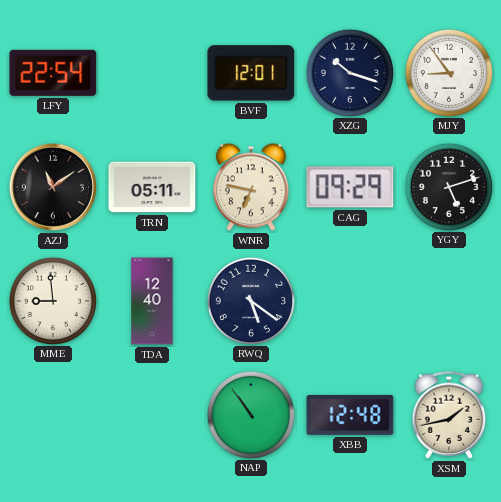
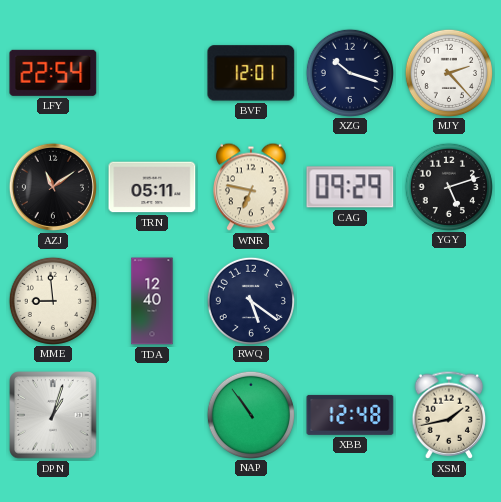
MJY: 8:54 -> 2:23
DPN: none -> 1:03
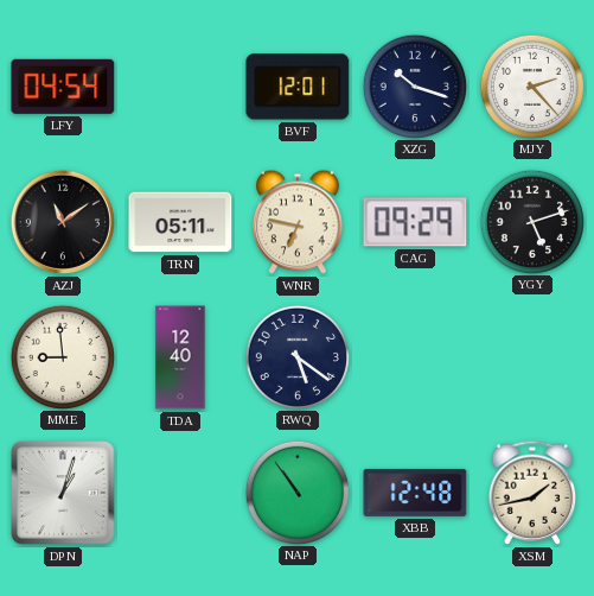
LFY: 22:54 -> 04:54
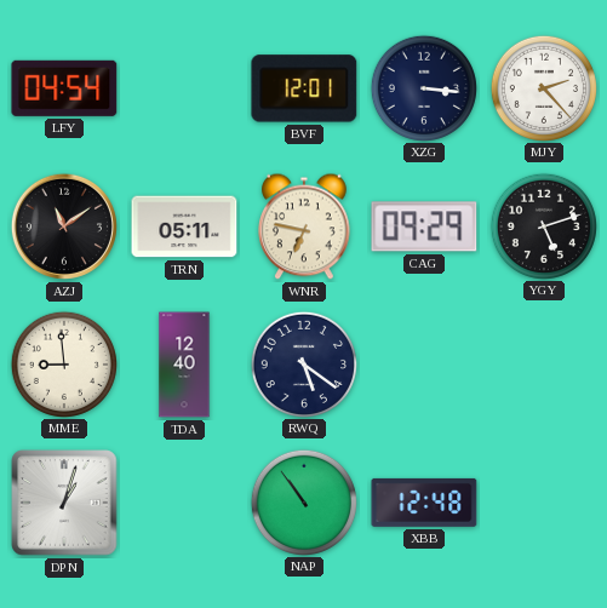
XZG: 10:18 -> 3:16
XSM: 1:43 -> none
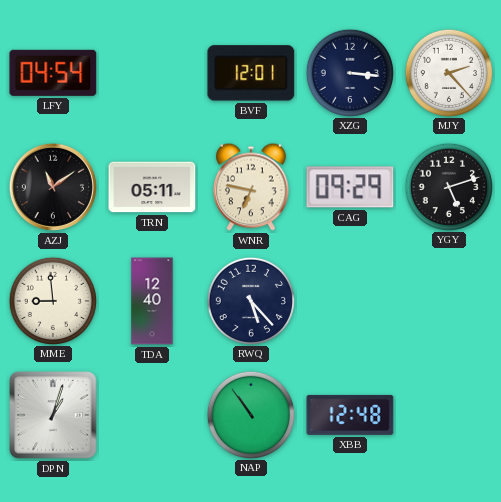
RWQ: 5:21 -> 5:23
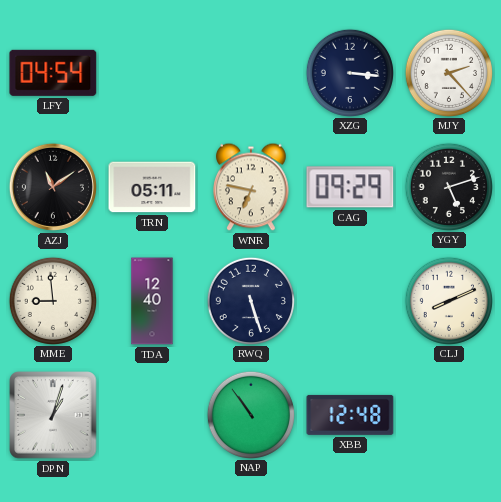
BVF: 12:01 -> none
RWQ: 5:23 -> 5:27
CLJ: none -> 8:11
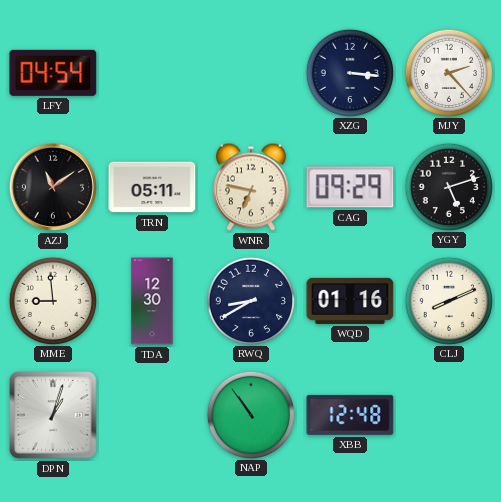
TDA: 12:40 -> 12:30
RWQ: 5:27 -> 8:40
WQD: none -> 01:16
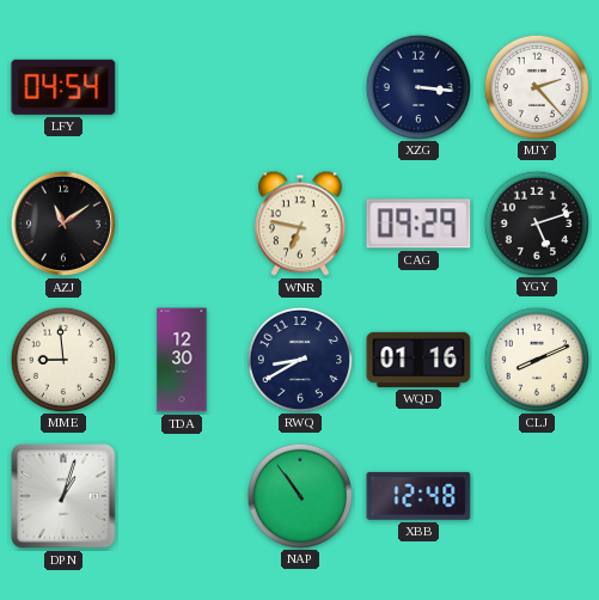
TRN: 05:11 -> none
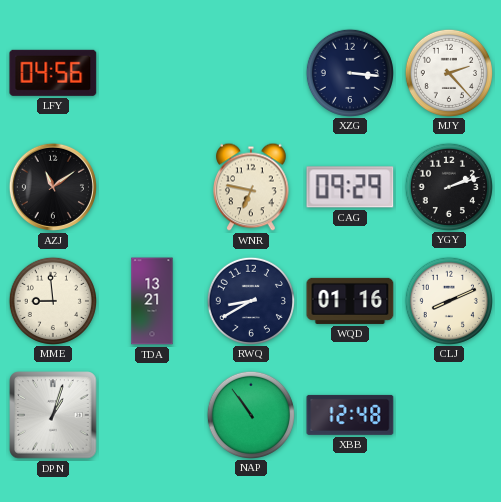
LFY: 04:54 -> 04:56
YGY: 5:12 -> 2:12
TDA: 12:30 -> 13:21
